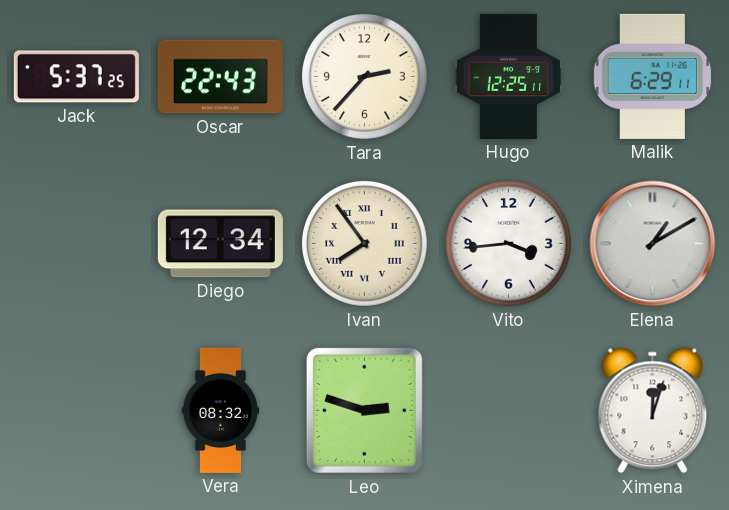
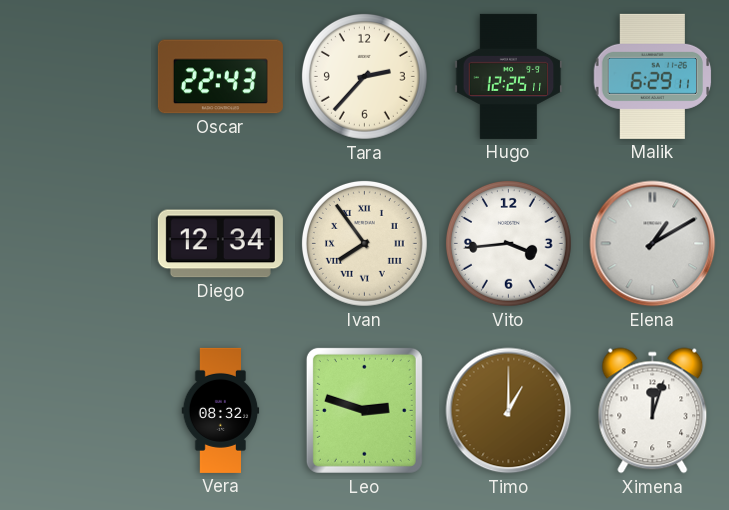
Jack: 5:37 -> none
Timo: none -> 1:00
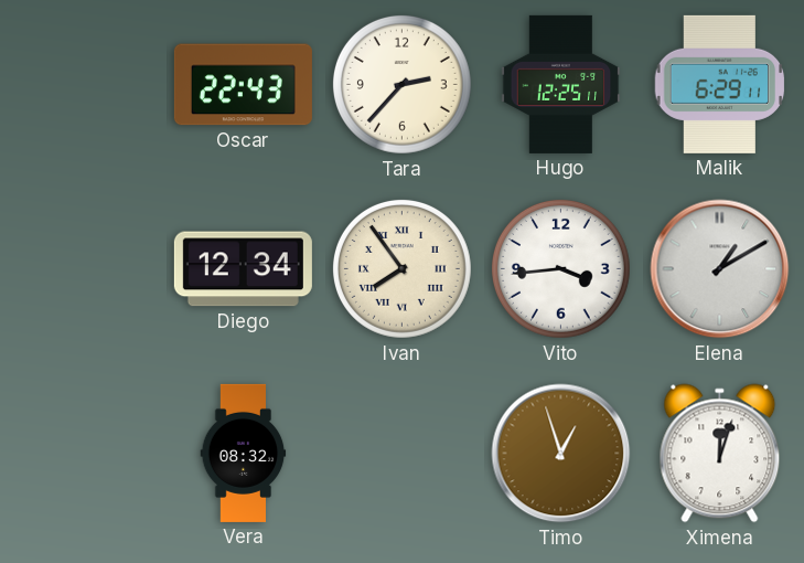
Leo: 2:48 -> none
Timo: 1:00 -> 12:57
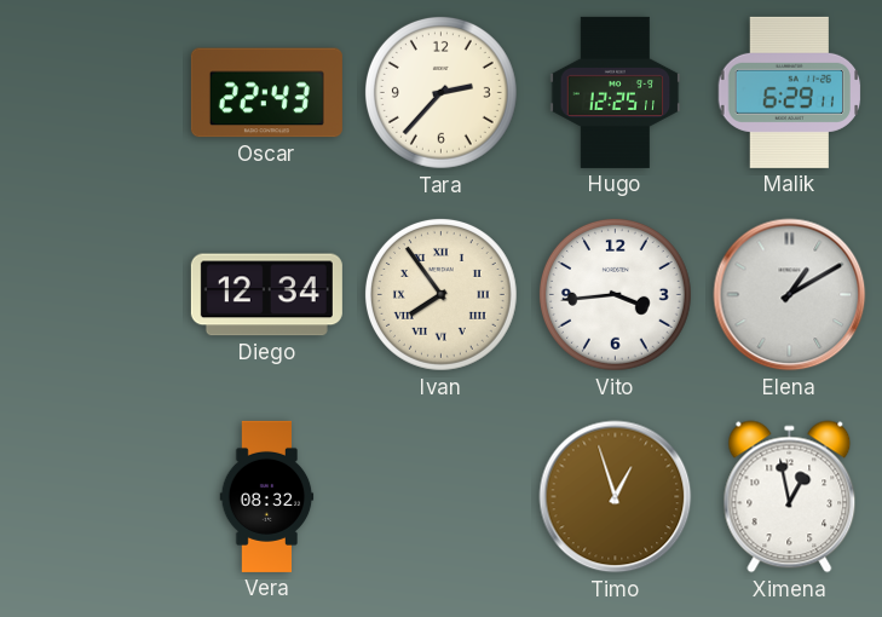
Ximena: 12:03 -> 12:58
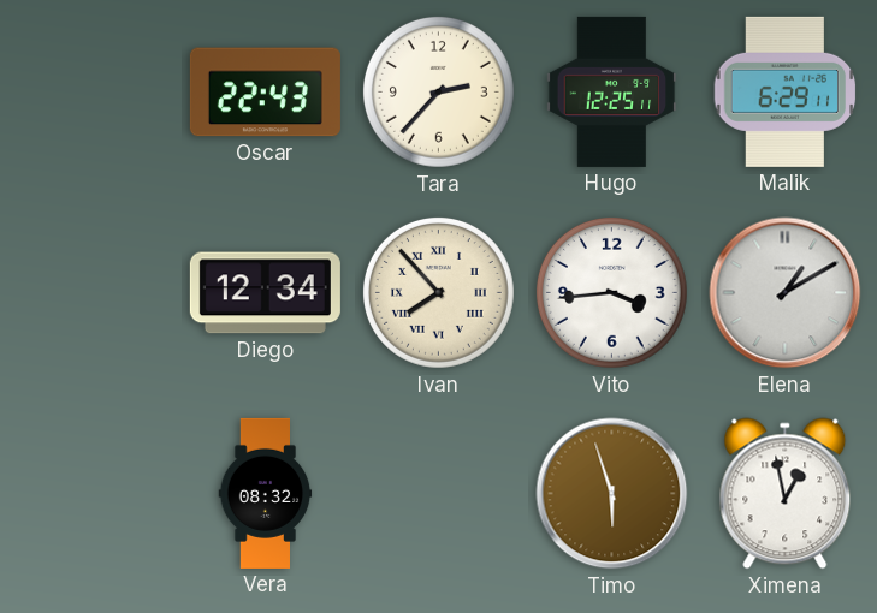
Ivan: 7:54 -> 7:53
Timo: 12:57 -> 5:57
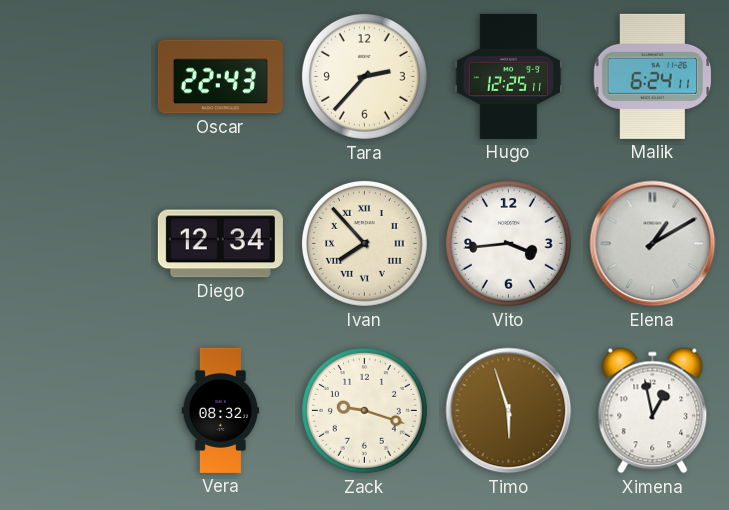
Malik: 6:29 -> 6:24
Zack: none -> 9:18
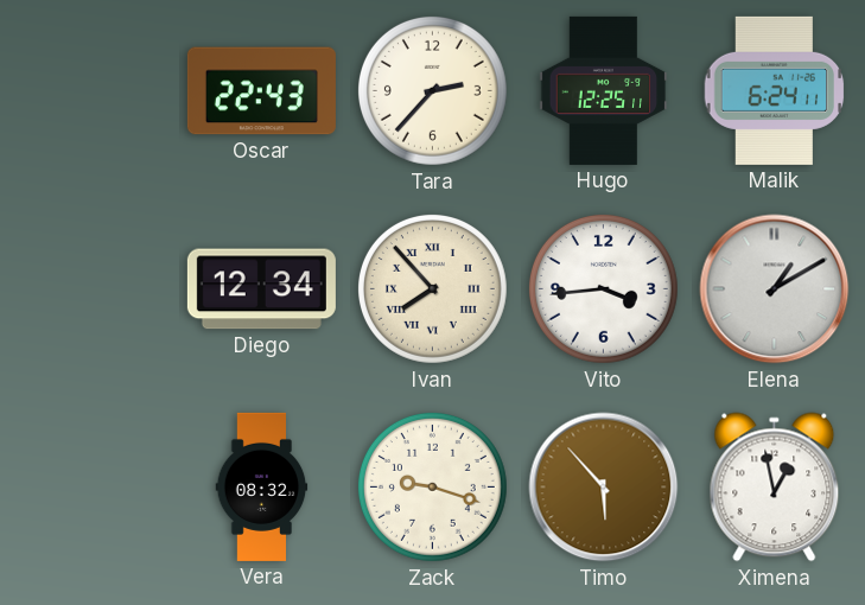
Timo: 5:57 -> 5:53
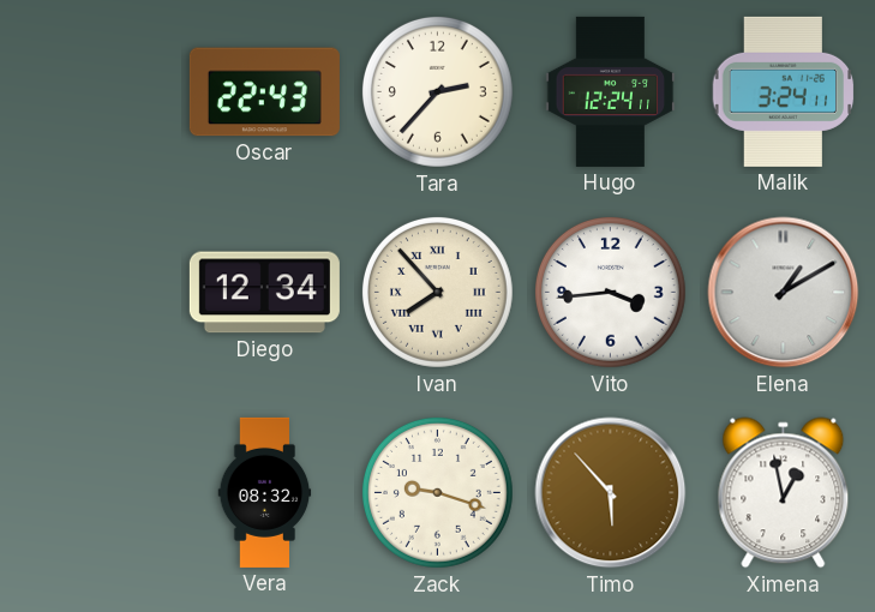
Hugo: 12:25 -> 12:24
Malik: 6:24 -> 3:24
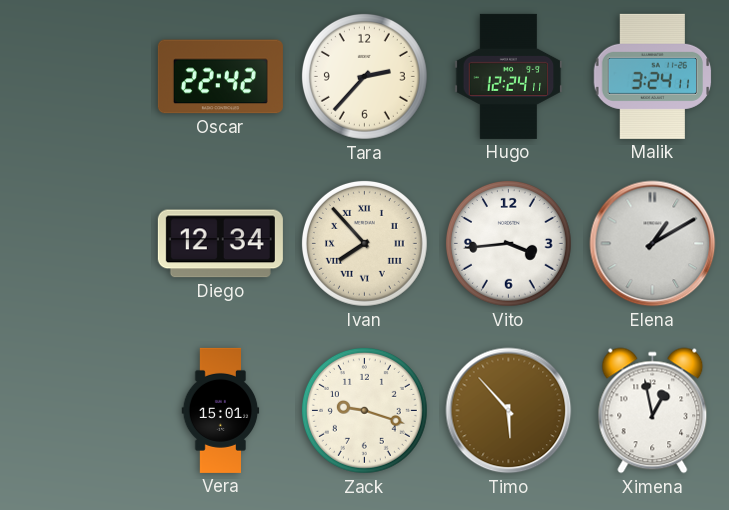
Oscar: 22:43 -> 22:42
Vera: 08:32 -> 15:01
